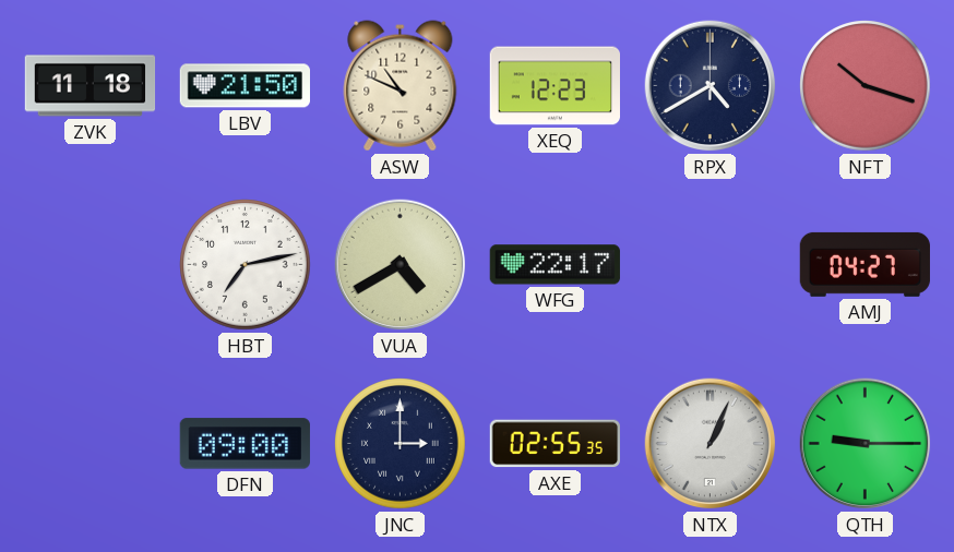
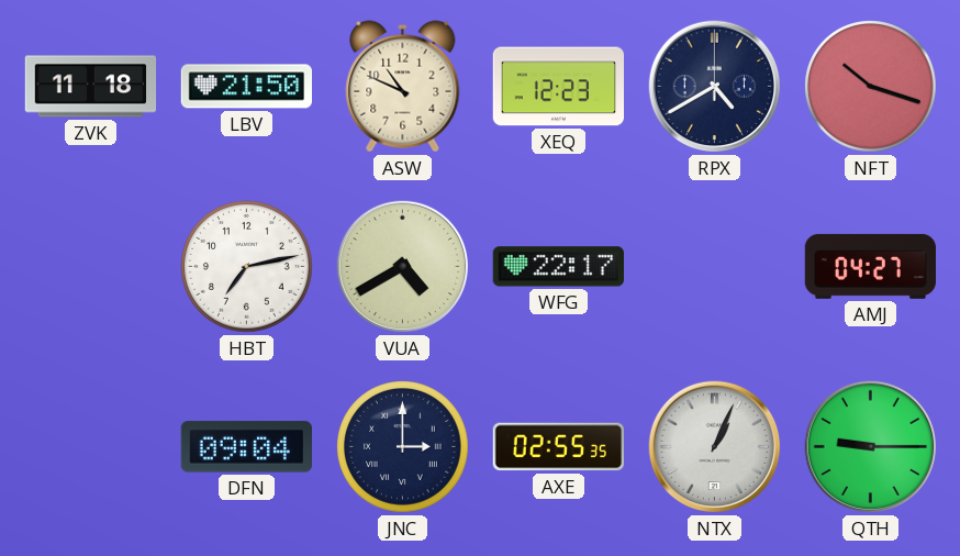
DFN: 09:00 -> 09:04
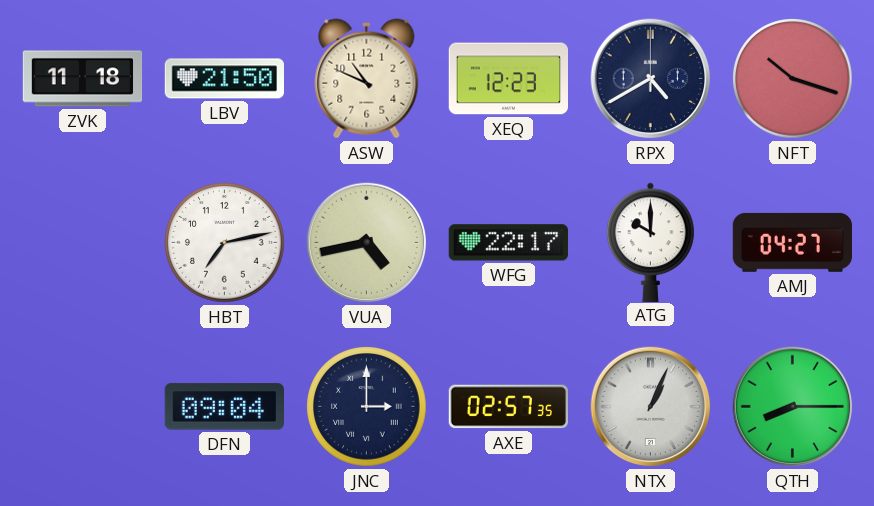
VUA: 4:40 -> 4:43
ATG: none -> 10:00
AXE: 02:55 -> 02:57
QTH: 9:15 -> 8:15
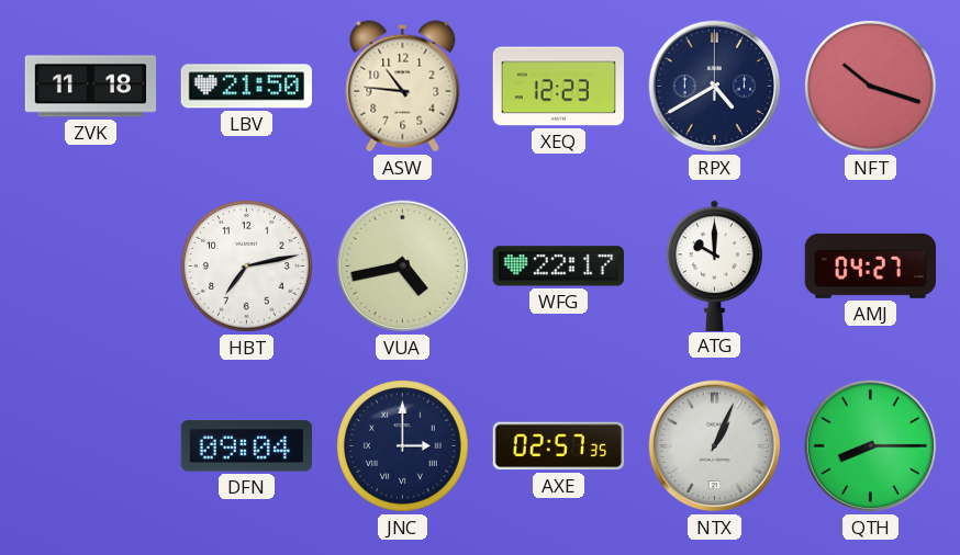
ASW: 10:49 -> 10:46
